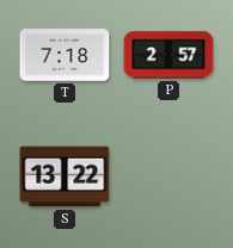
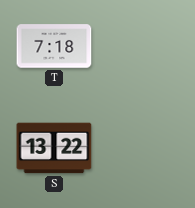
P: 2:57 -> none
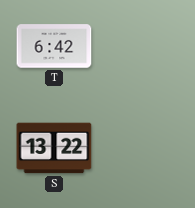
T: 7:18 -> 6:42
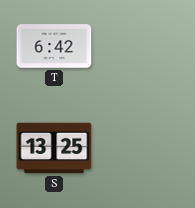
S: 13:22 -> 13:25
